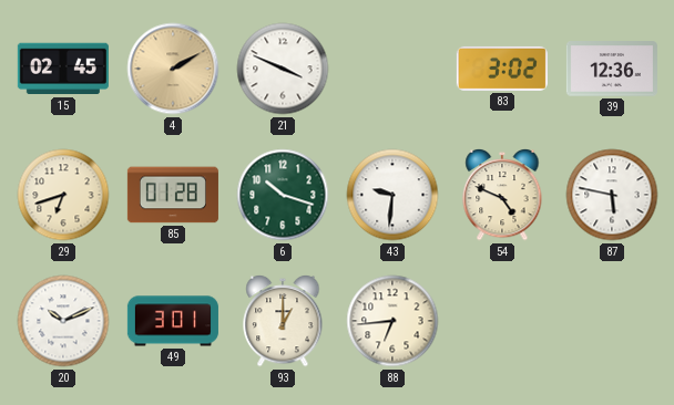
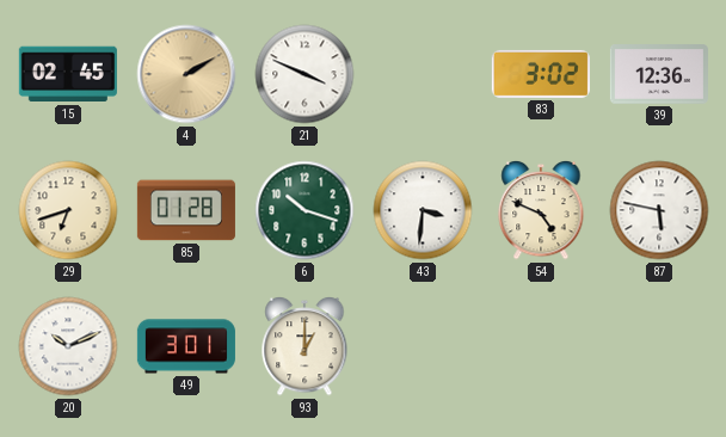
43: 9:31 -> 3:31
88: 6:44 -> none
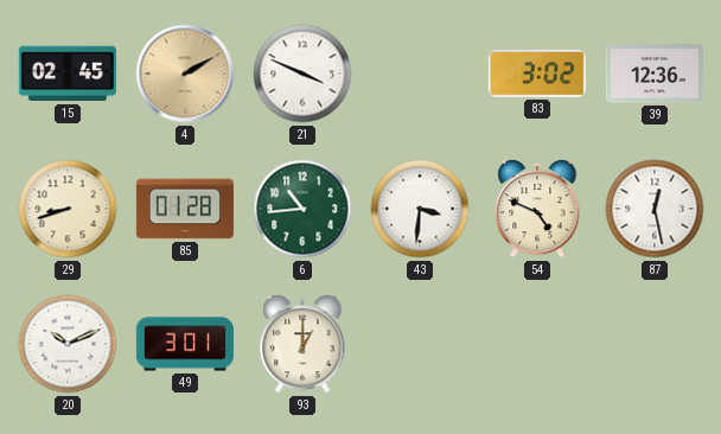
29: 6:42 -> 8:42
6: 10:18 -> 10:44
87: 5:47 -> 12:28
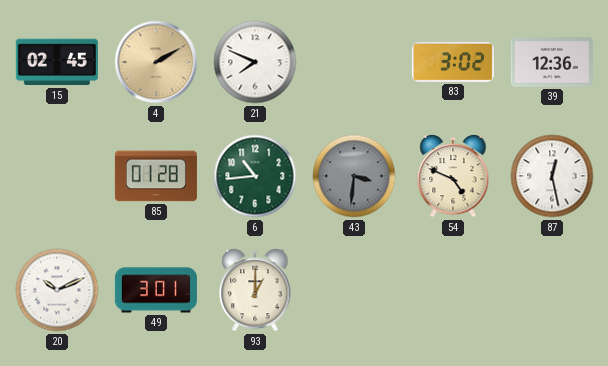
21: 3:49 -> 7:49
29: 8:42 -> none
43 dial: white -> grey
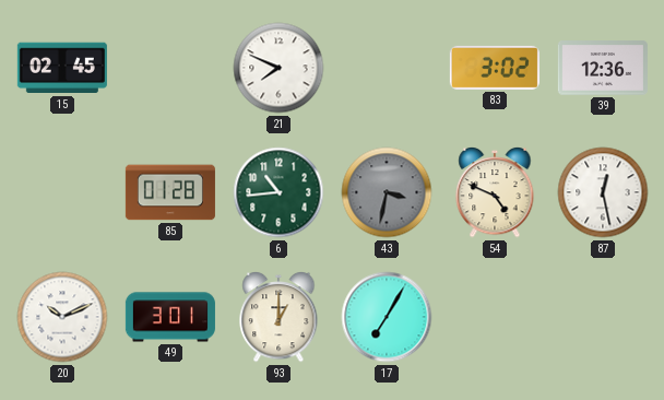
4: 2:10 -> none
43: 3:31 -> 3:32
17: none -> 7:05
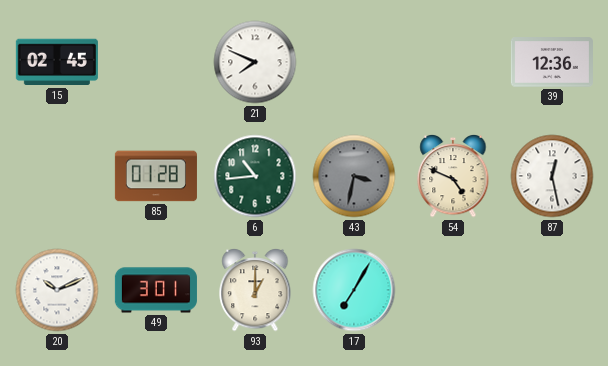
83: 3:02 -> none
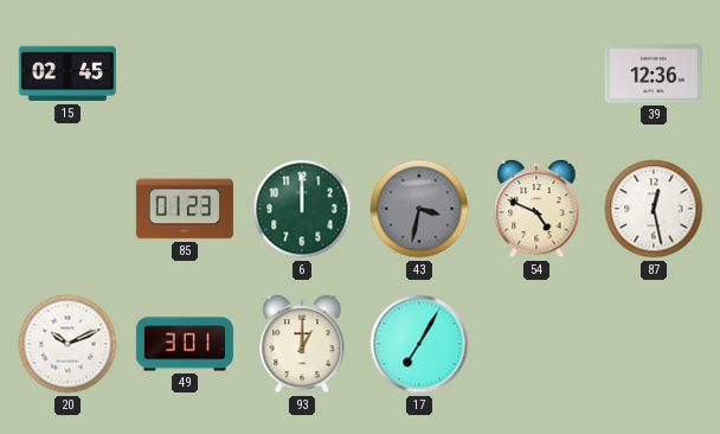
21: 7:49 -> none
85: 01:28 -> 01:23
6: 10:44 -> 12:00
